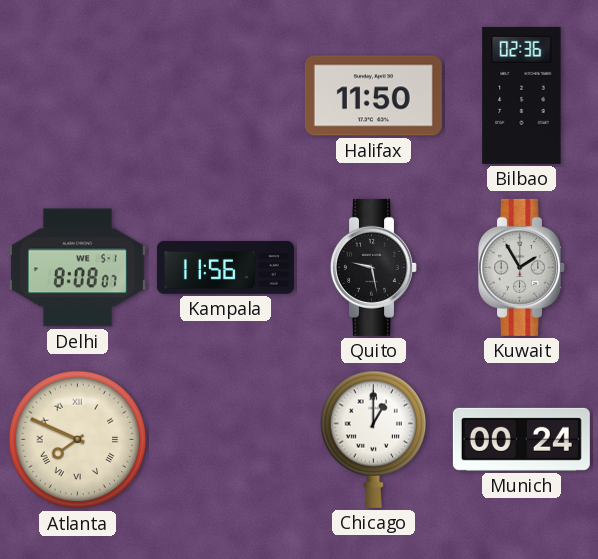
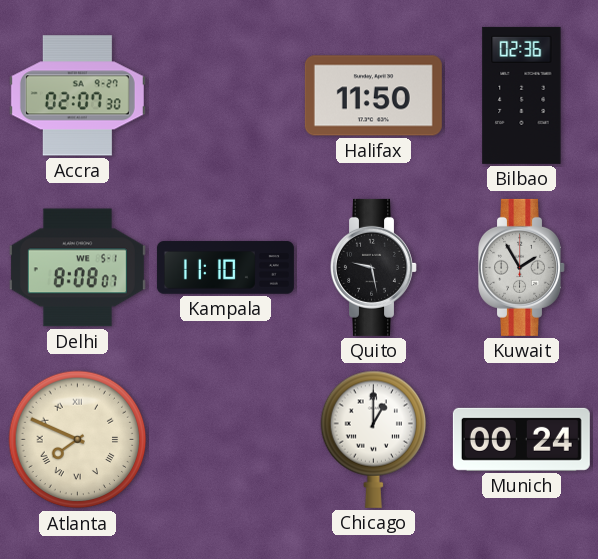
Accra: none -> 02:07
Kampala: 11:56 -> 11:10
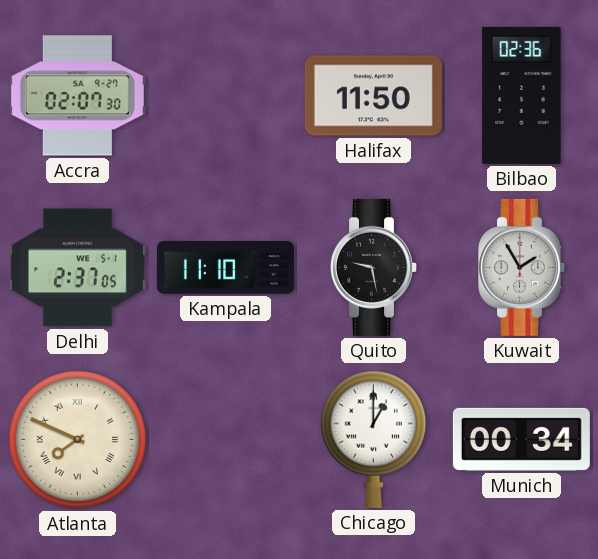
Delhi: 8:08 -> 2:37
Munich: 00:24 -> 00:34
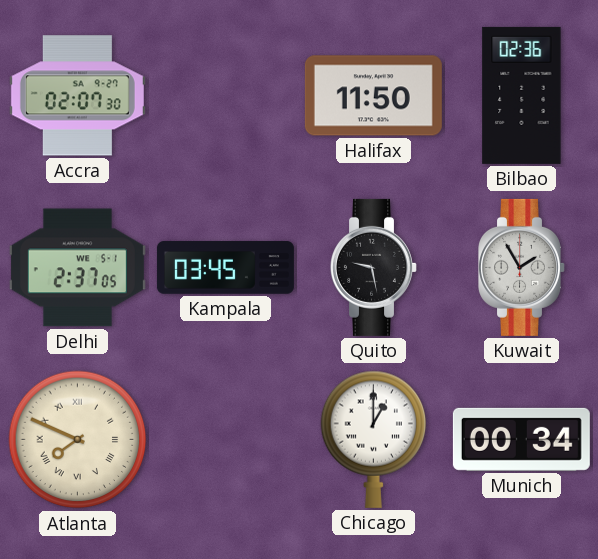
Kampala: 11:10 -> 03:45
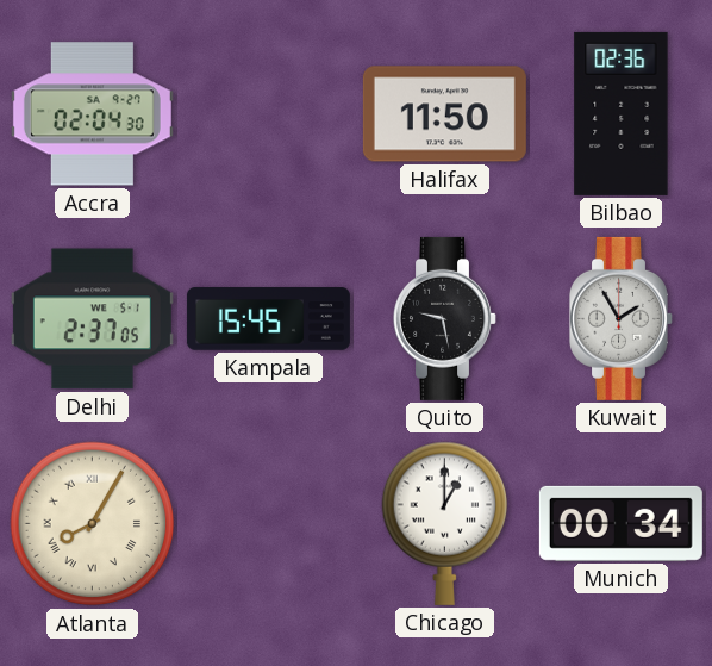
Accra: 02:07 -> 02:04
Kampala: 03:45 -> 15:45
Atlanta: 7:49 -> 8:05
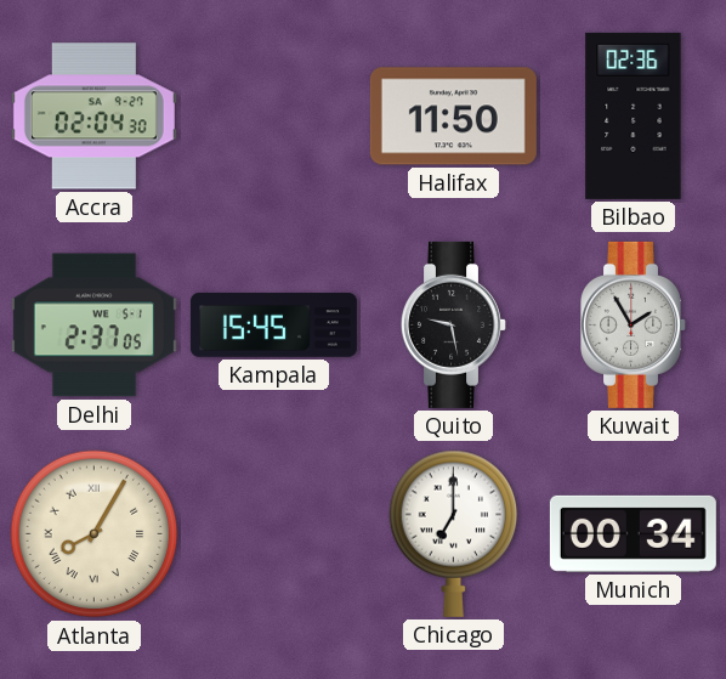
Chicago: 1:00 -> 7:00
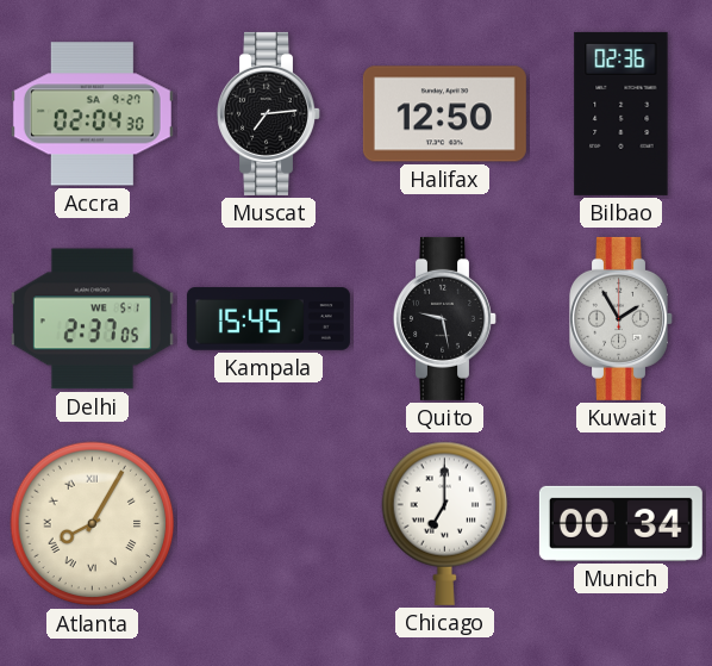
Muscat: none -> 7:14
Halifax: 11:50 -> 12:50
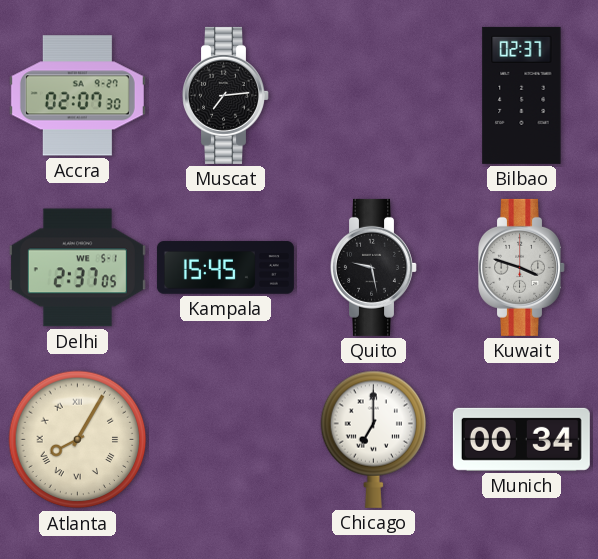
Accra: 02:04 -> 02:07
Halifax: 12:50 -> none
Bilbao: 02:36 -> 02:37
Kuwait: 1:55 -> 3:48
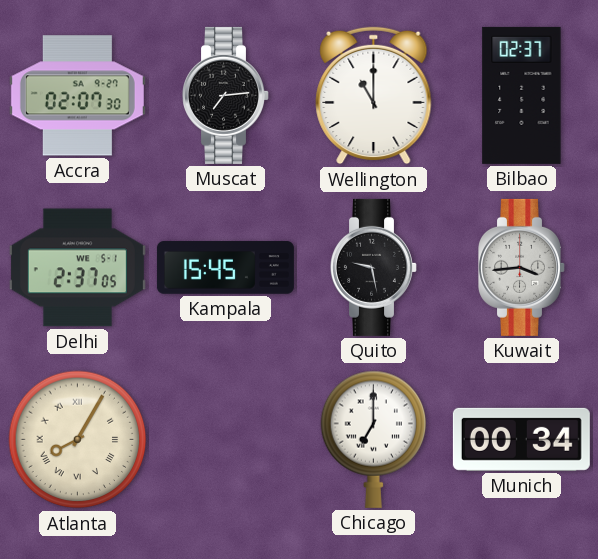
Wellington: none -> 11:00
Kuwait: 3:48 -> 3:44
